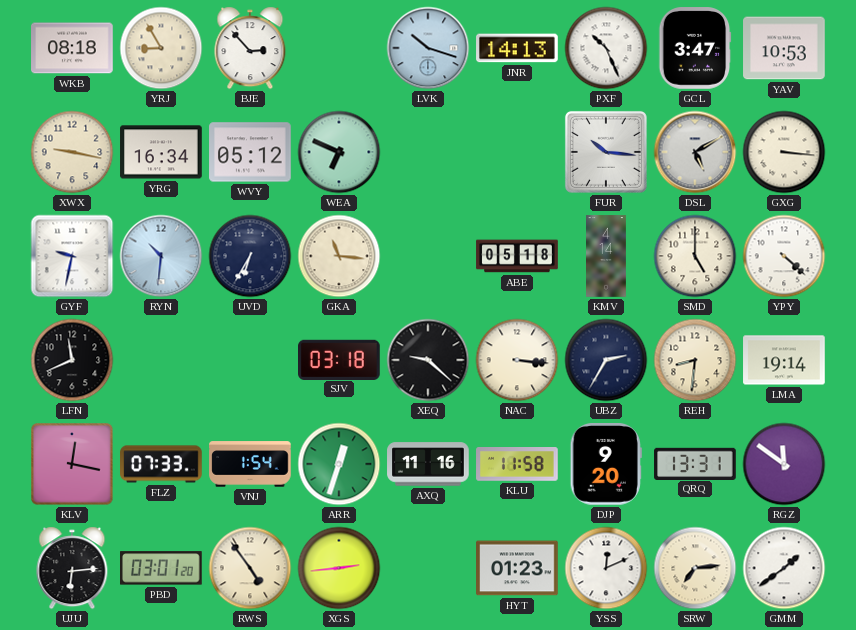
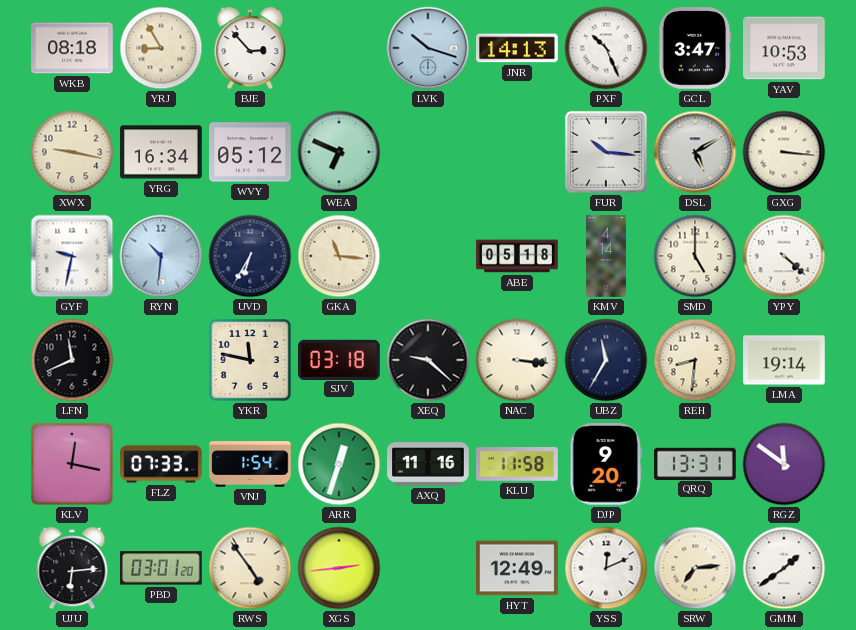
YKR: none -> 11:47
UBZ: 2:35 -> 11:35
HYT: 01:23 -> 12:49
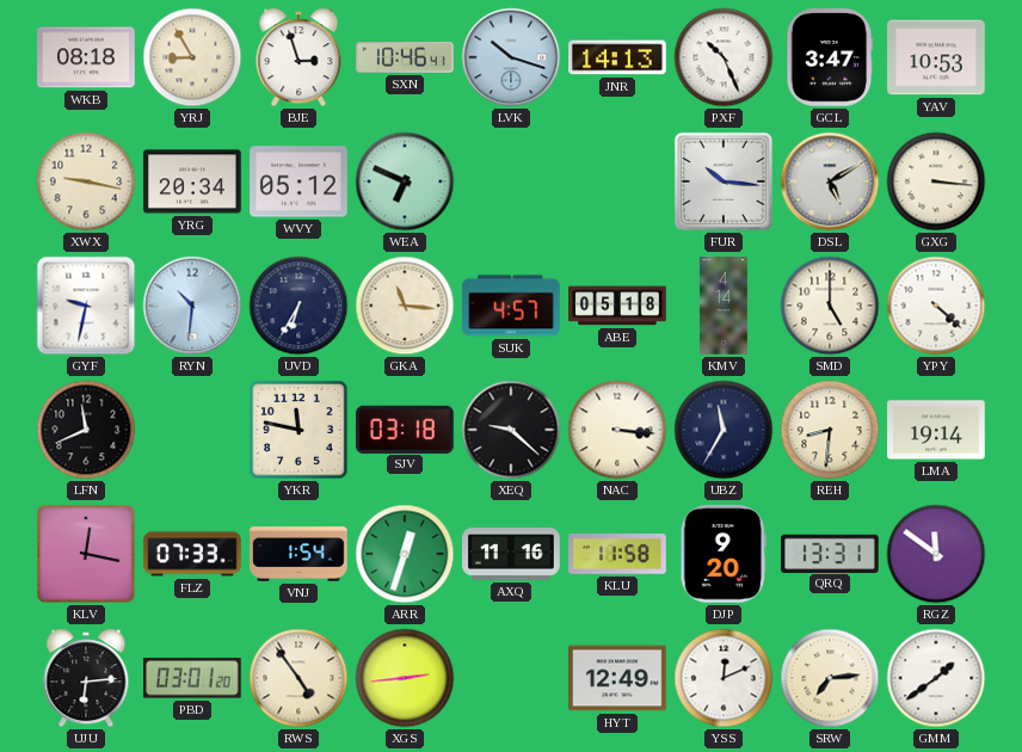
BJE: 2:53 -> 2:57
SXN: none -> 10:46
YRG: 16:34 -> 20:34
SUK: none -> 4:57
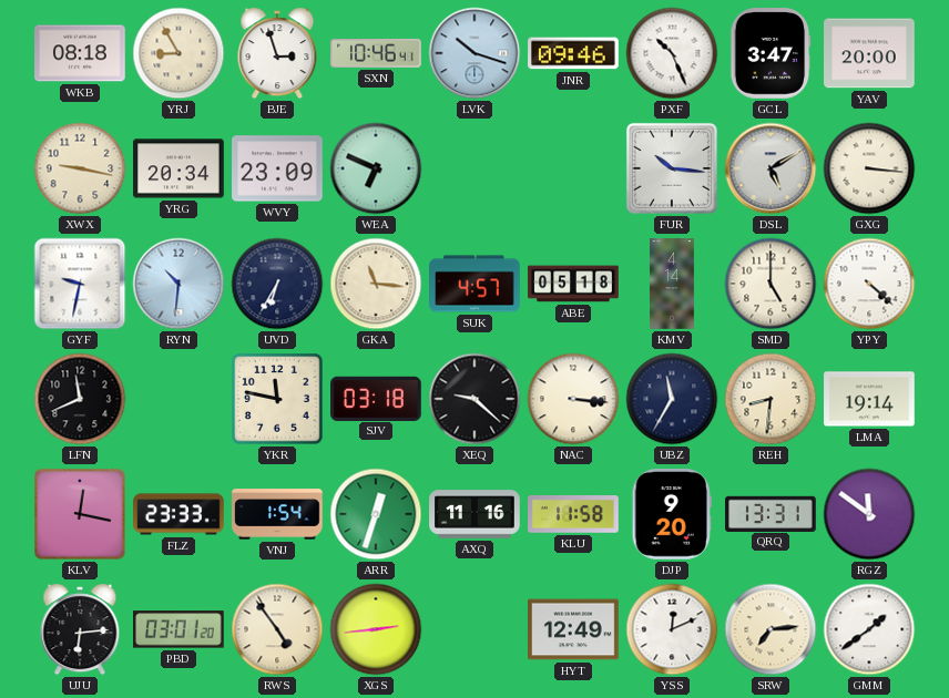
JNR: 14:13 -> 09:46
YAV: 10:53 -> 20:00
WVY: 05:12 -> 23:09
FLZ: 07:33 -> 23:33
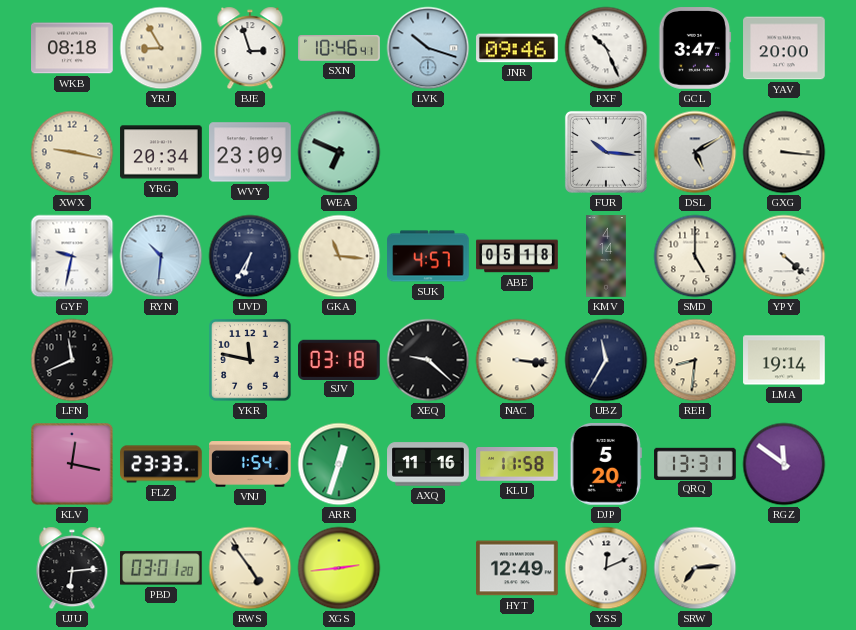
DJP: 9:20 -> 5:20
GMM: 1:39 -> none
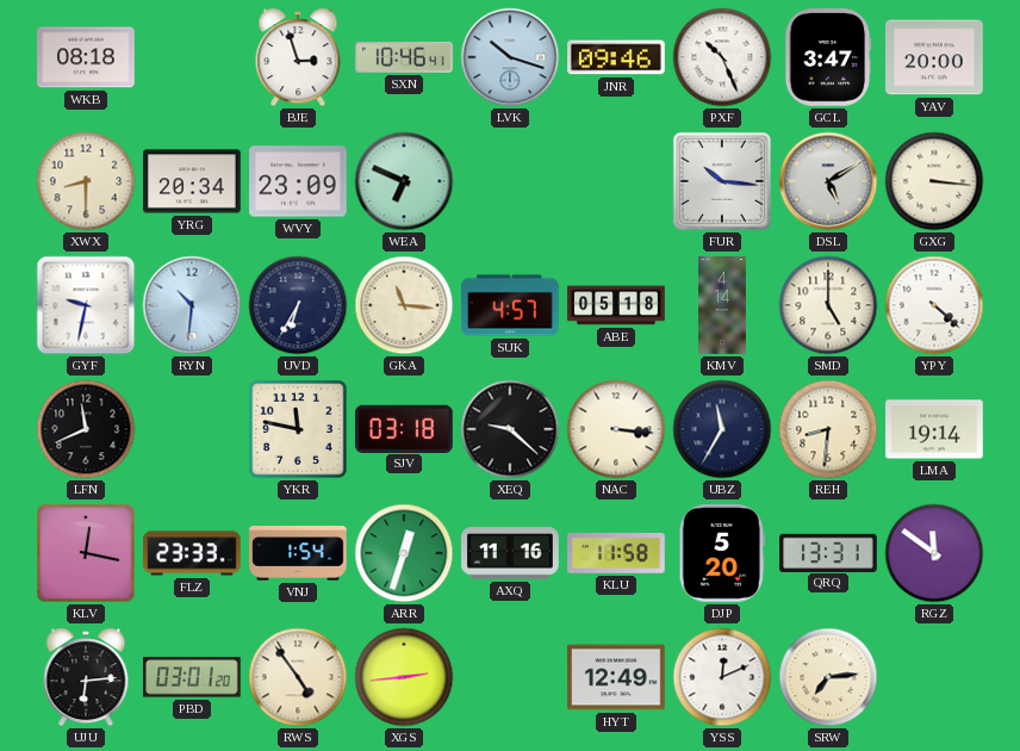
YRJ: 8:55 -> none
XWX: 9:17 -> 8:30
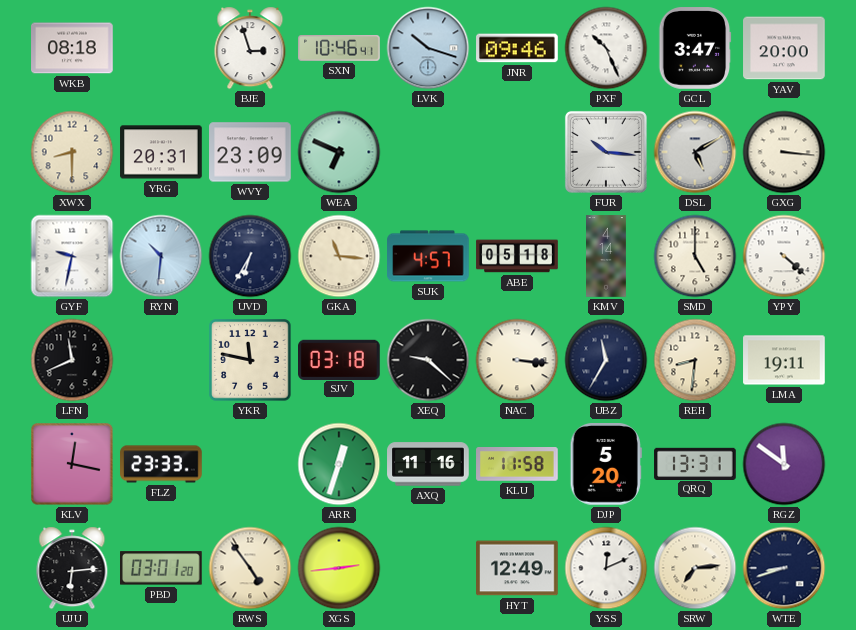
YRG: 20:34 -> 20:31
LMA: 19:14 -> 19:11
VNJ: 1:54 -> none
WTE: none -> 8:42
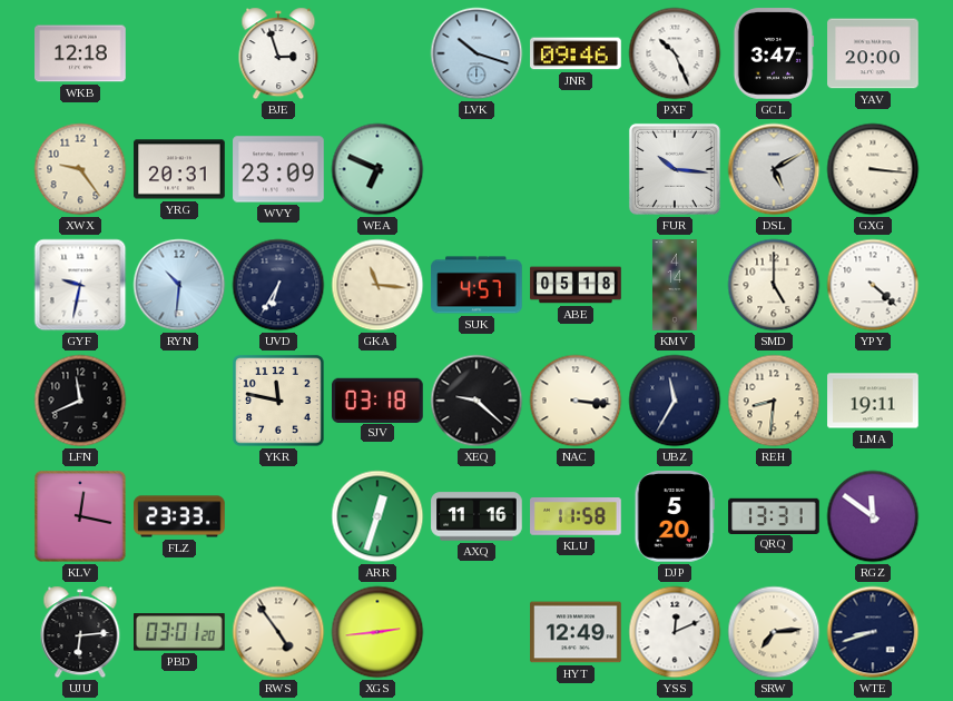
WKB: 08:18 -> 12:18
SXN: 10:46 -> none
XWX: 8:30 -> 9:24
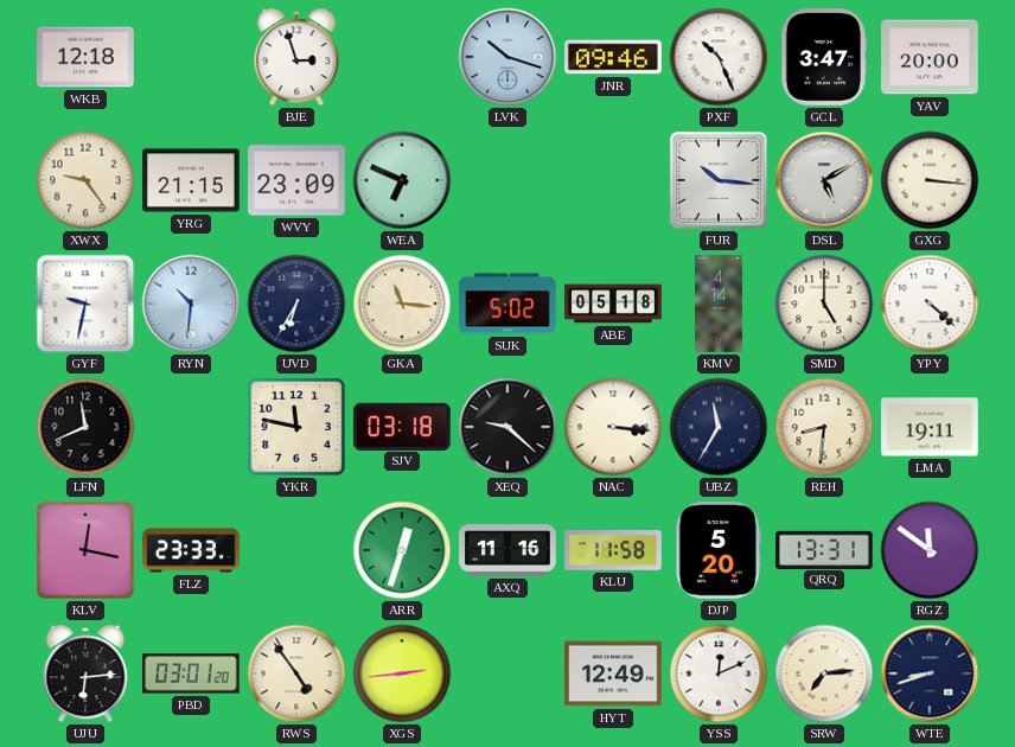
YRG: 20:31 -> 21:15
SUK: 4:57 -> 5:02
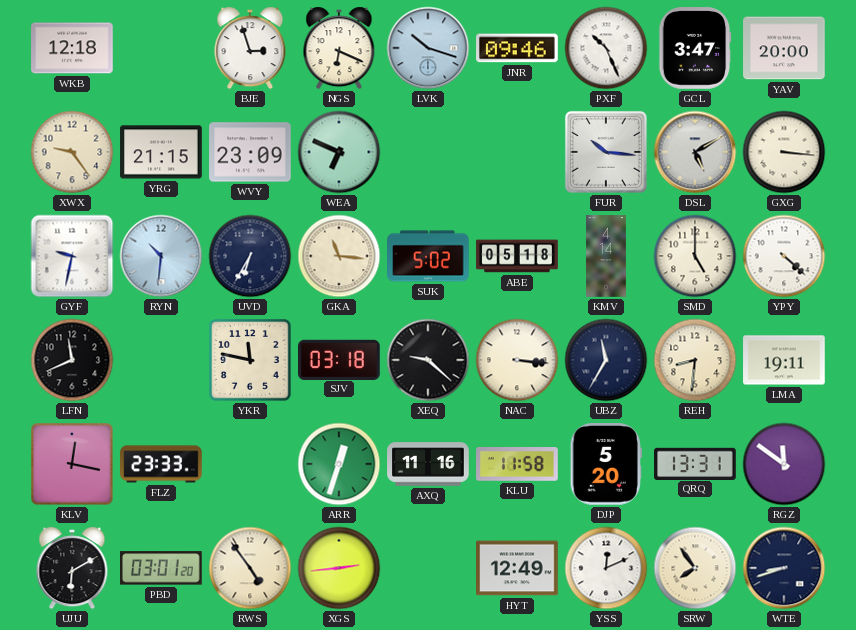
NGS: none -> 6:19
UJU: 6:14 -> 6:10
SRW: 7:14 -> 7:54
